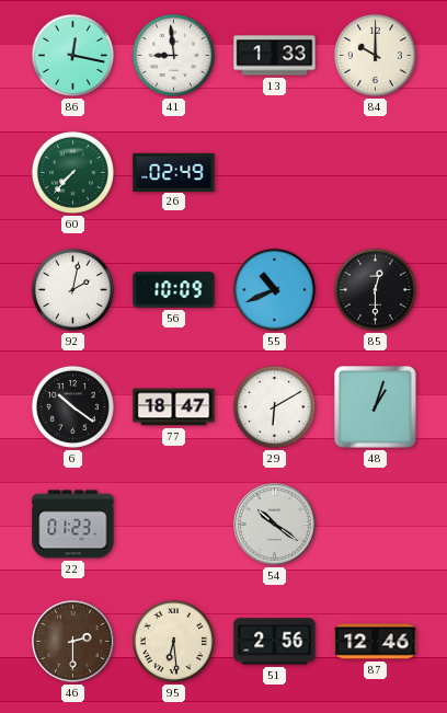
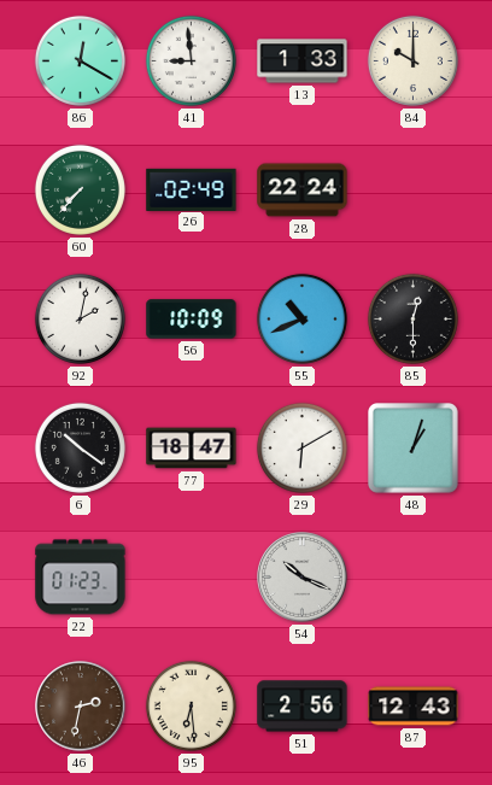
86: 12:17 -> 12:20
28: none -> 22:24
54: 10:21 -> 10:19
46: 2:30 -> 2:32
87: 12:46 -> 12:43
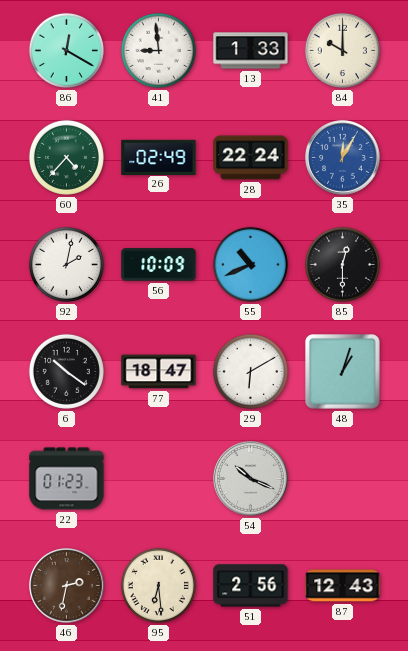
60: 7:37 -> 4:37
35: none -> 12:05
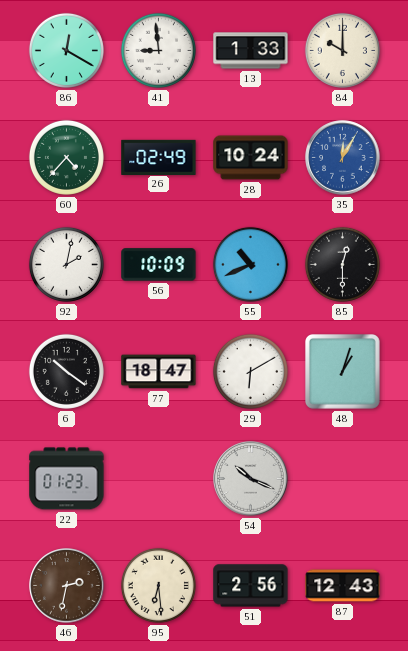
28: 22:24 -> 10:24
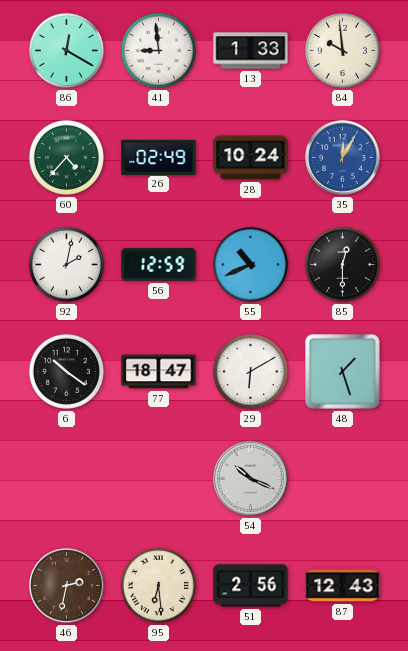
84: 10:00 -> 9:59
56: 10:09 -> 12:59
48: 1:03 -> 1:27
22: 01:23 -> none
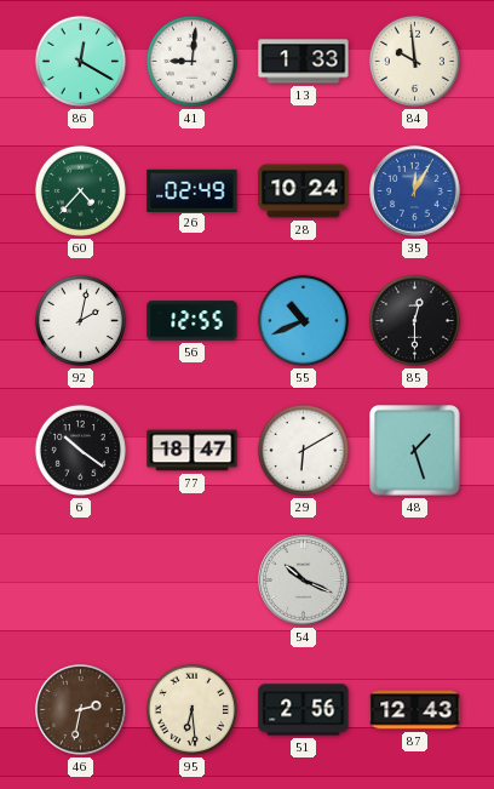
41: 8:59 -> 9:01
56: 12:59 -> 12:55
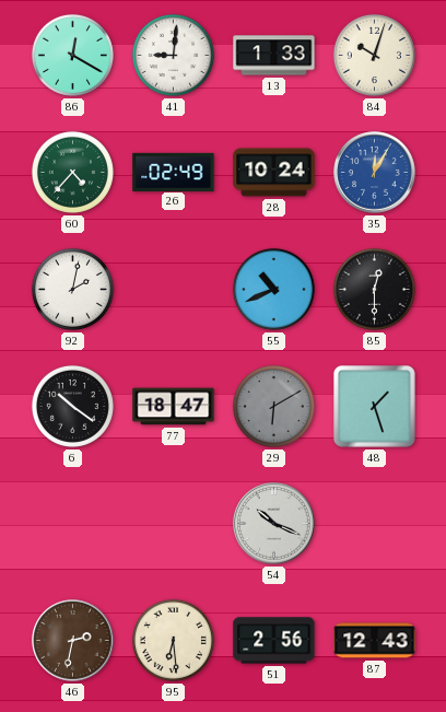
84: 9:59 -> 10:03
56: 12:55 -> none
29 dial: white -> grey
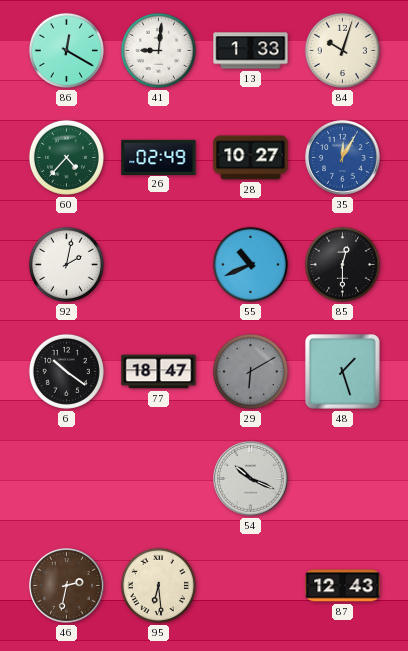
28: 10:24 -> 10:27
51: 2:56 -> none
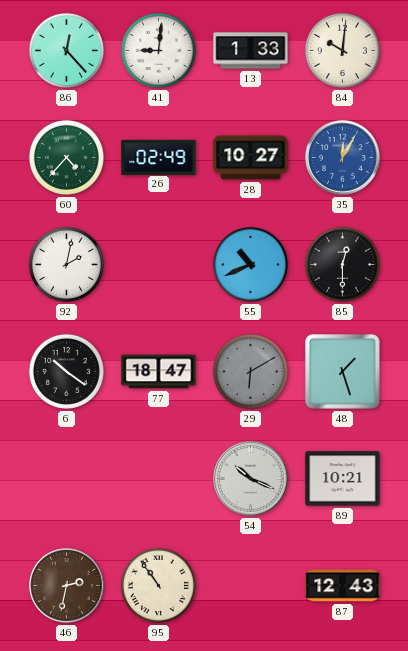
86: 12:20 -> 12:23
84: 10:03 -> 10:01
89: none -> 10:21
95: 6:29 -> 10:54
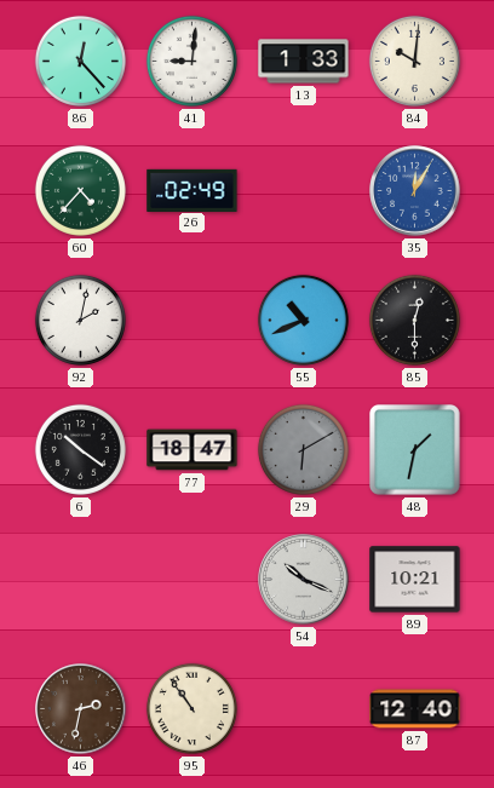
28: 10:27 -> none
48: 1:27 -> 1:32
87: 12:43 -> 12:40
